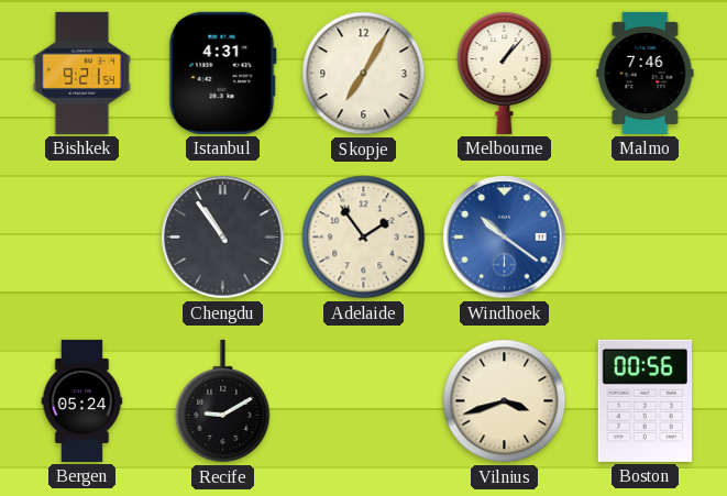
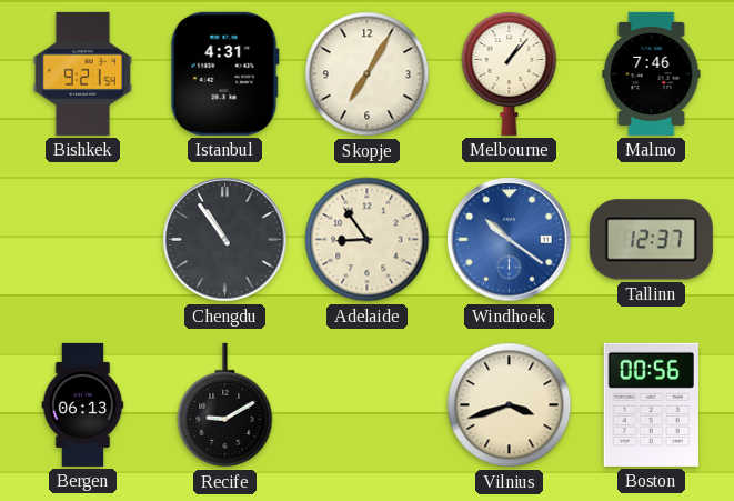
Adelaide: 1:54 -> 8:54
Tallinn: none -> 12:37
Bergen: 05:24 -> 06:13
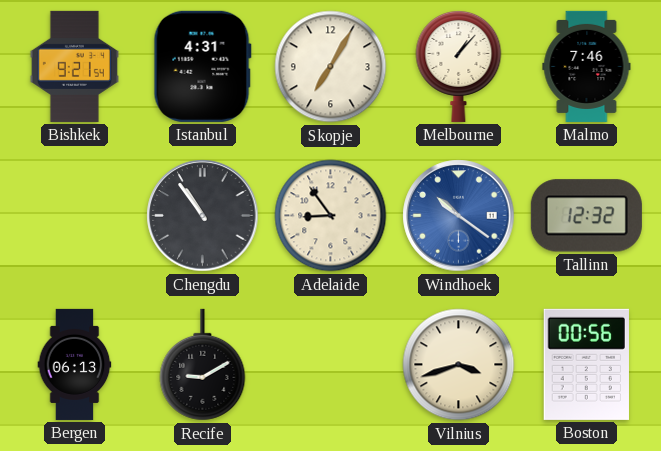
Tallinn: 12:37 -> 12:32
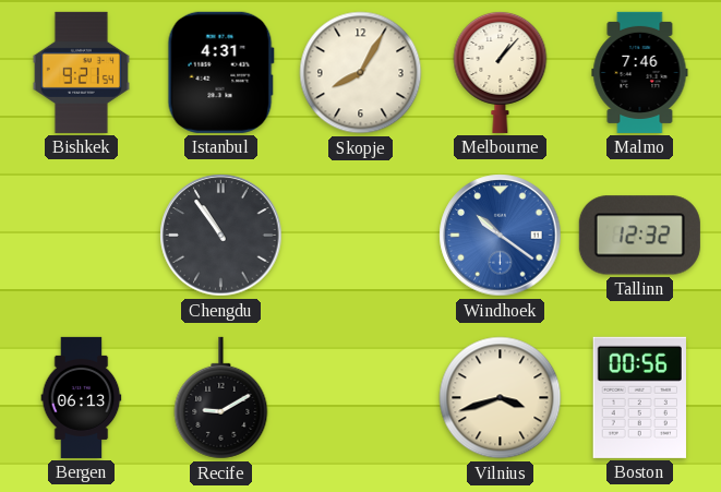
Skopje: 7:05 -> 8:05
Adelaide: 8:54 -> none
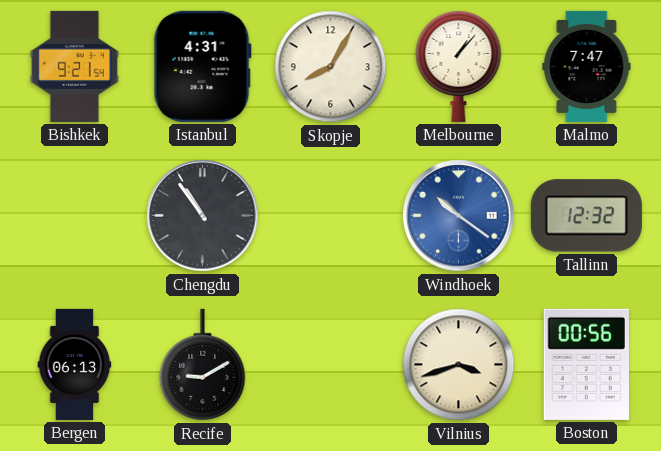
Malmo: 7:46 -> 7:47
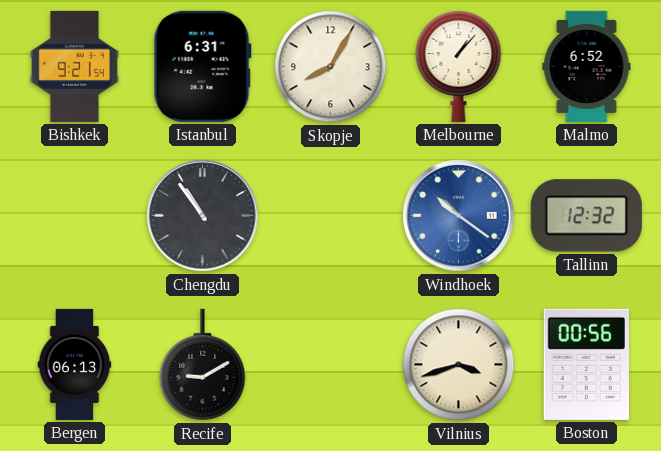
Istanbul: 4:31 -> 6:31
Malmo: 7:47 -> 6:52
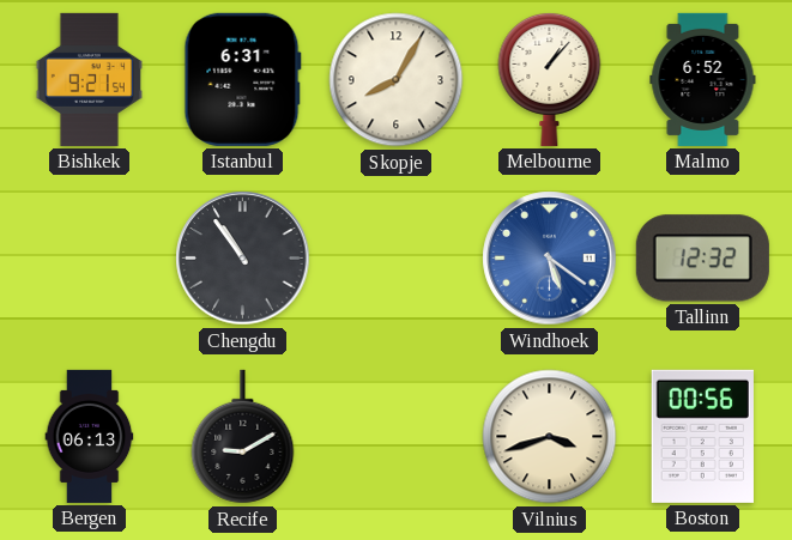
Windhoek: 10:21 -> 5:21
